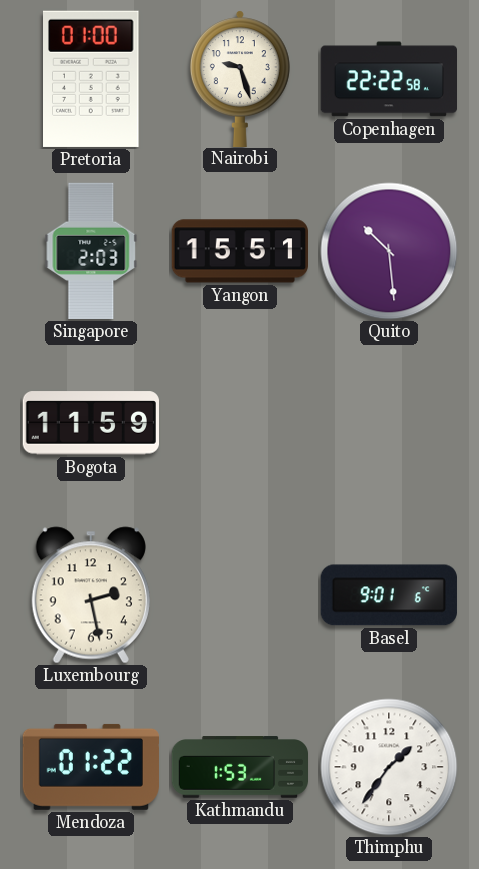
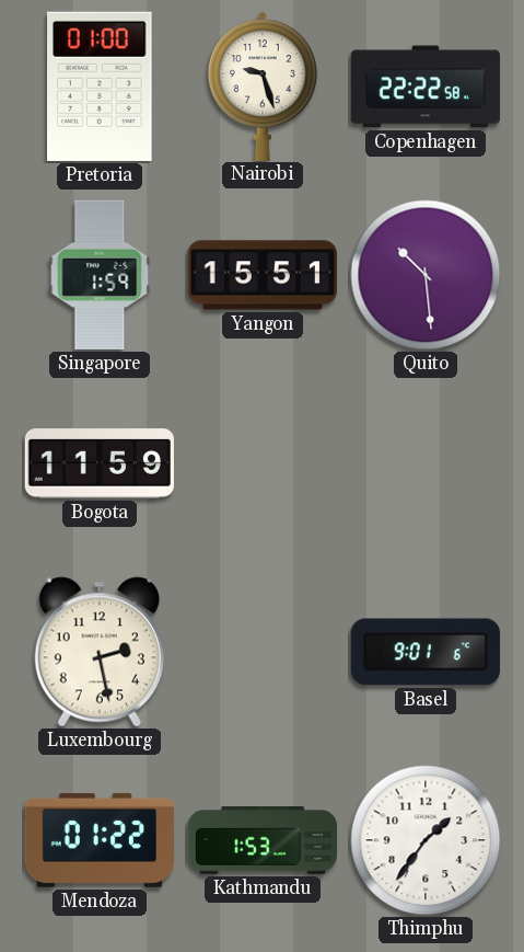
Singapore: 2:03 -> 1:59
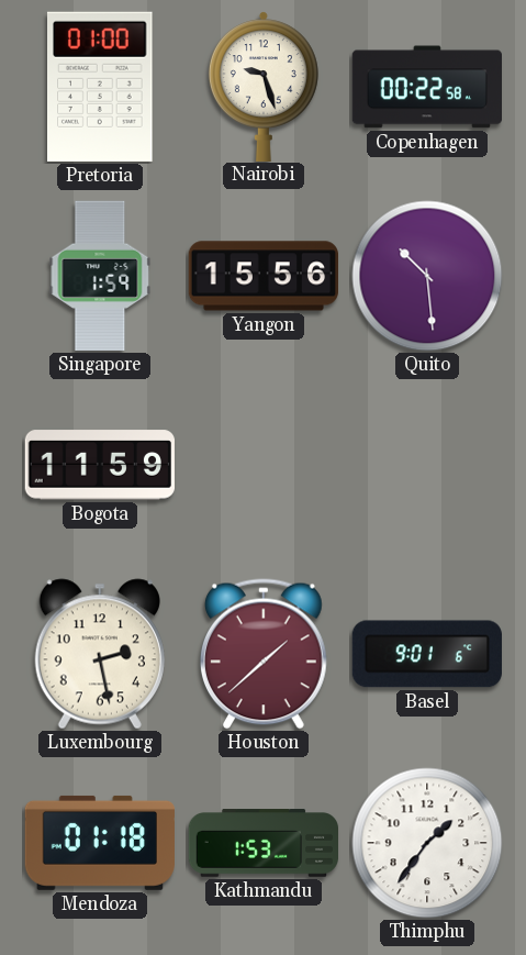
Copenhagen: 22:22 -> 00:22
Yangon: 15:51 -> 15:56
Houston: none -> 1:38
Mendoza: 01:22 -> 01:18
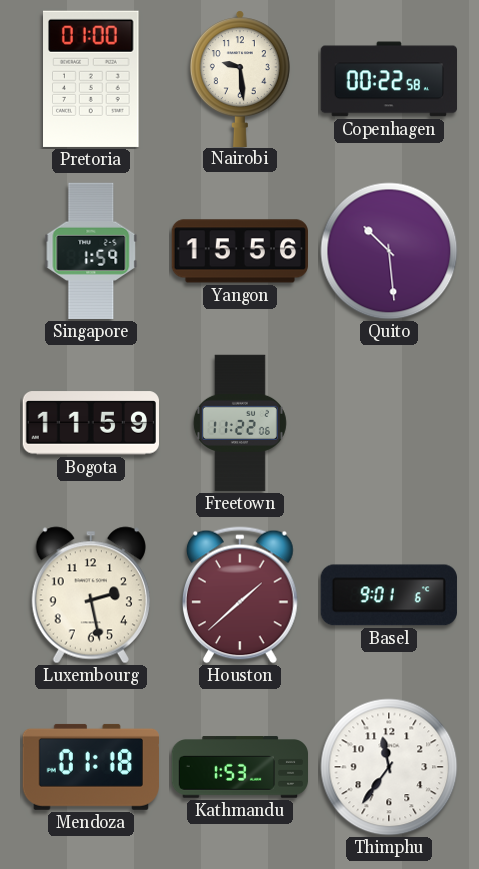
Nairobi: 9:27 -> 9:29
Freetown: none -> 11:22
Thimphu: 1:36 -> 11:36
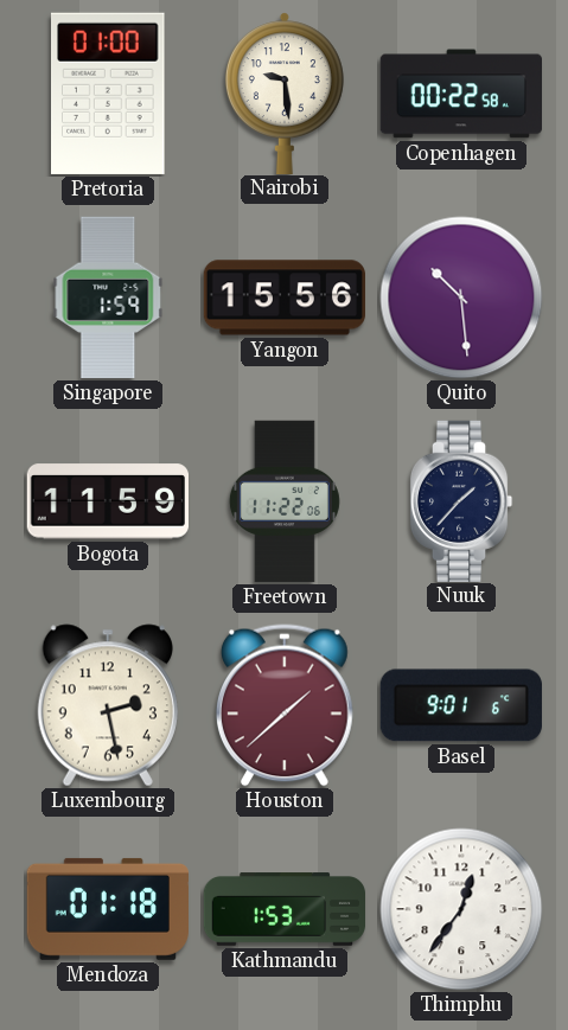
Nuuk: none -> 1:37
Thimphu: 11:36 -> 12:36
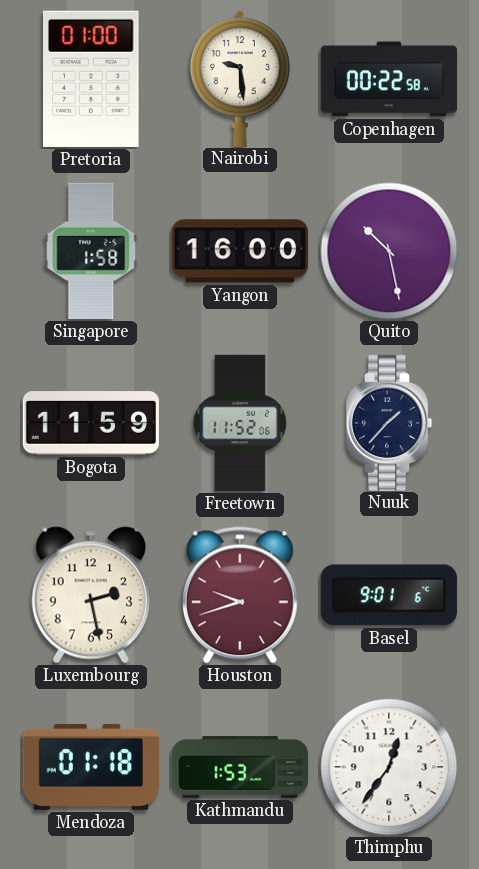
Singapore: 1:59 -> 1:58
Yangon: 15:56 -> 16:00
Quito: 10:29 -> 10:28
Freetown: 11:22 -> 11:52
Houston: 1:38 -> 9:42
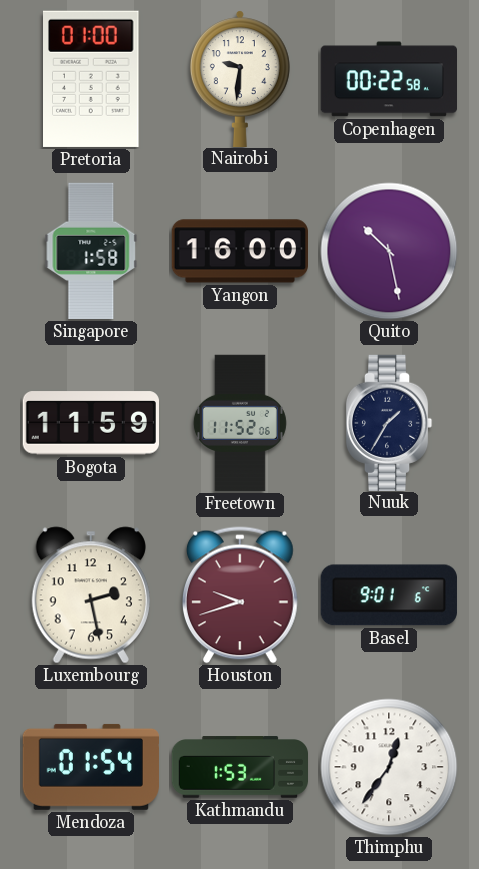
Nairobi: 9:29 -> 9:31
Nuuk: 1:37 -> 1:35
Mendoza: 01:18 -> 01:54
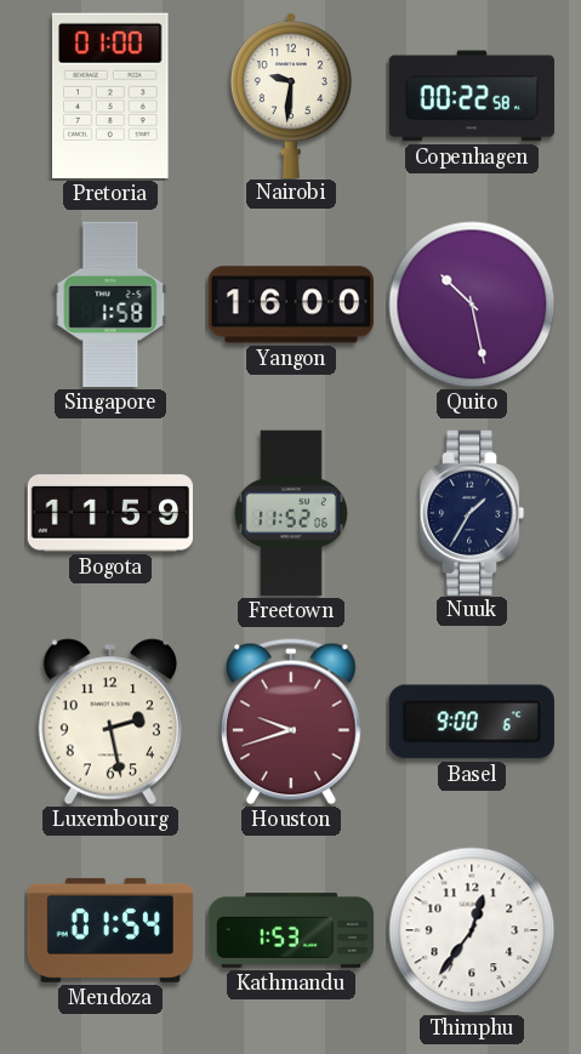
Basel: 9:01 -> 9:00
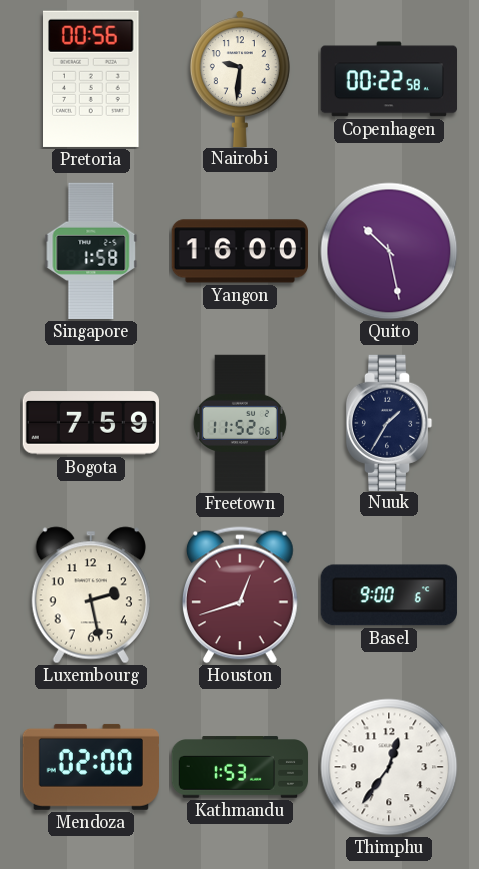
Pretoria: 01:00 -> 00:56
Bogota: 11:59 -> 7:59
Houston: 9:42 -> 12:42
Mendoza: 01:54 -> 02:00
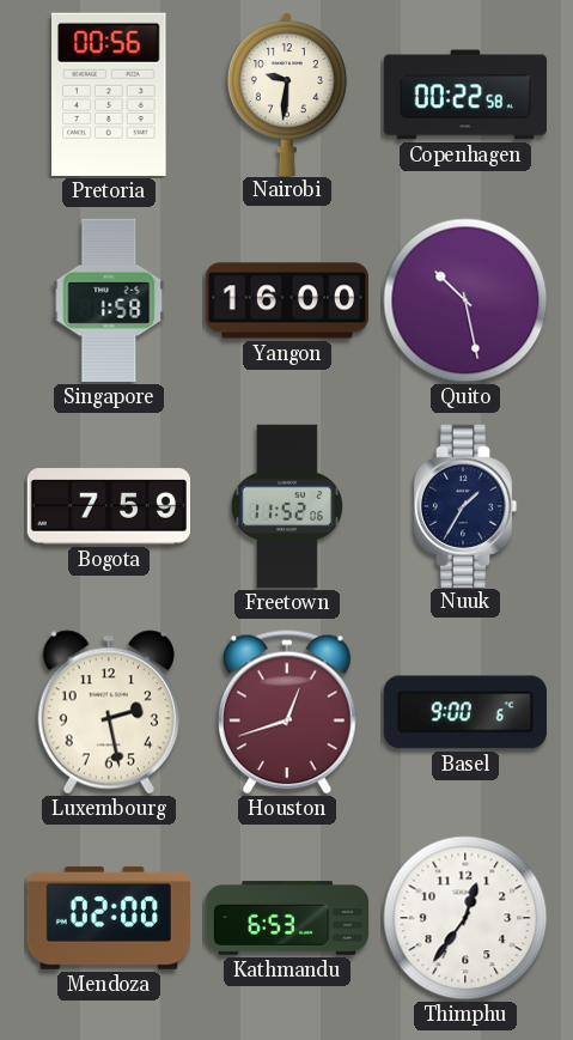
Kathmandu: 1:53 -> 6:53
